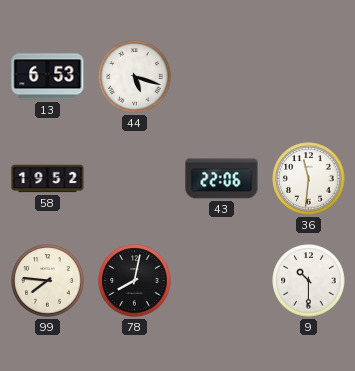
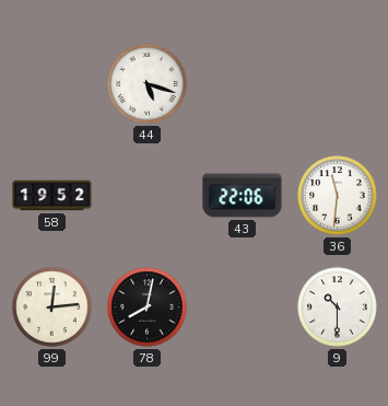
13: 6:53 -> none
99: 7:46 -> 12:14
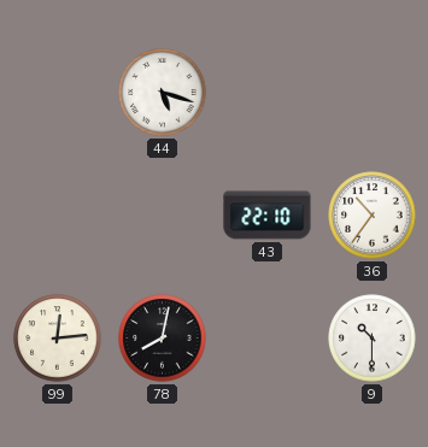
58: 19:52 -> none
43: 22:06 -> 22:10
36: 11:31 -> 10:36
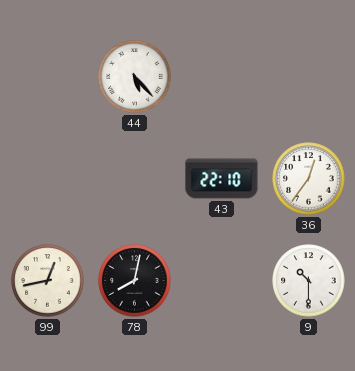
44: 5:18 -> 5:23
36: 10:36 -> 12:36
99: 12:14 -> 12:43
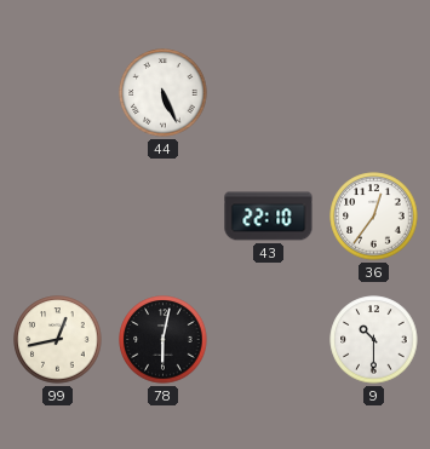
44: 5:23 -> 5:26
78: 8:02 -> 6:02
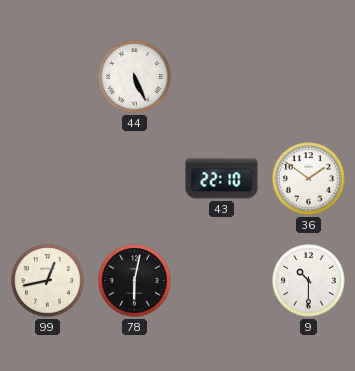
36: 12:36 -> 1:51
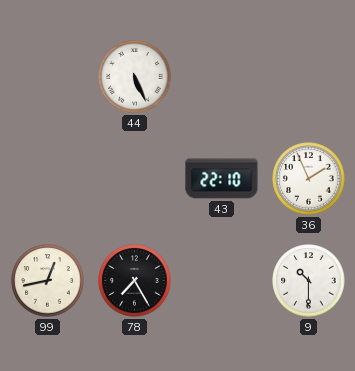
36: 1:51 -> 1:56
78: 6:02 -> 7:25
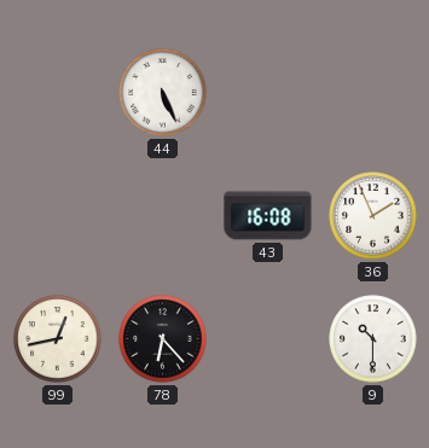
43: 22:10 -> 16:08
78: 7:25 -> 6:23
